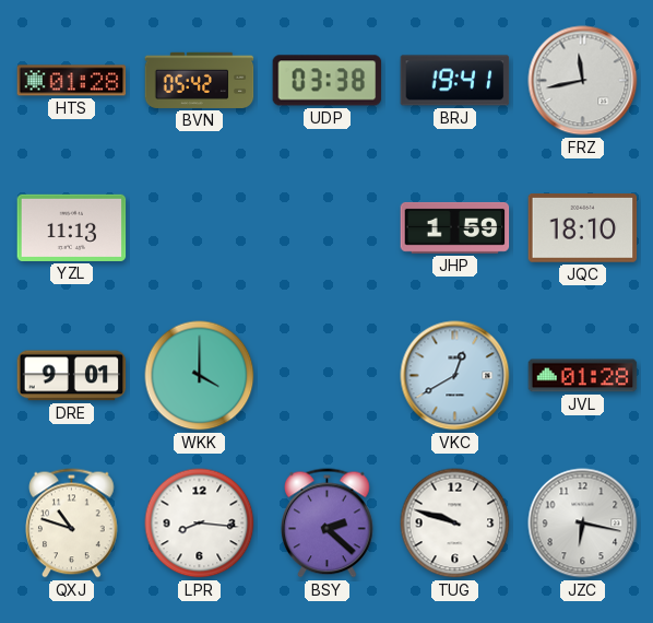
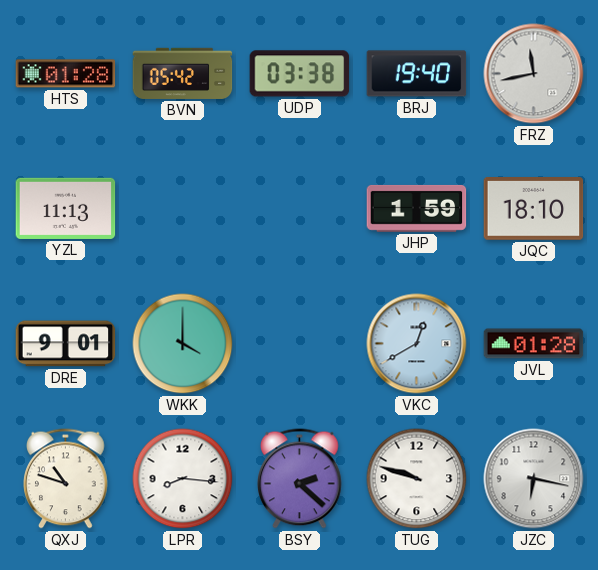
BRJ: 19:41 -> 19:40
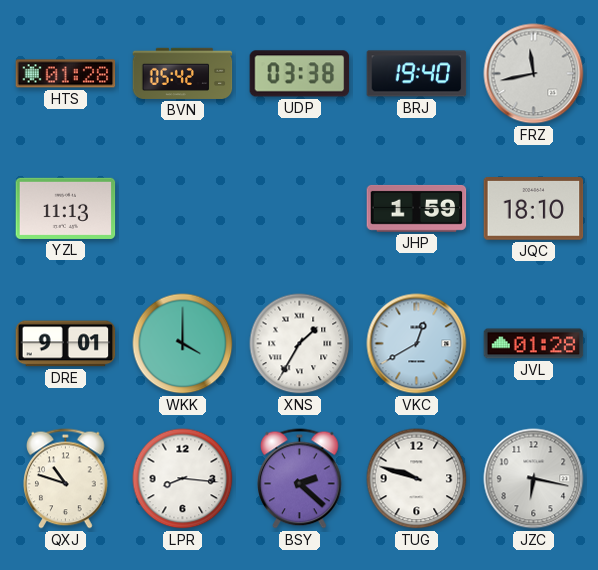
XNS: none -> 1:35
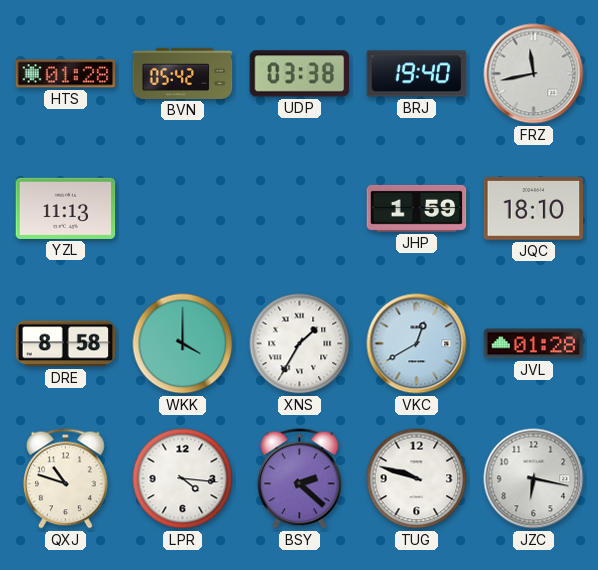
DRE: 9:01 -> 8:58
LPR: 8:16 -> 4:16
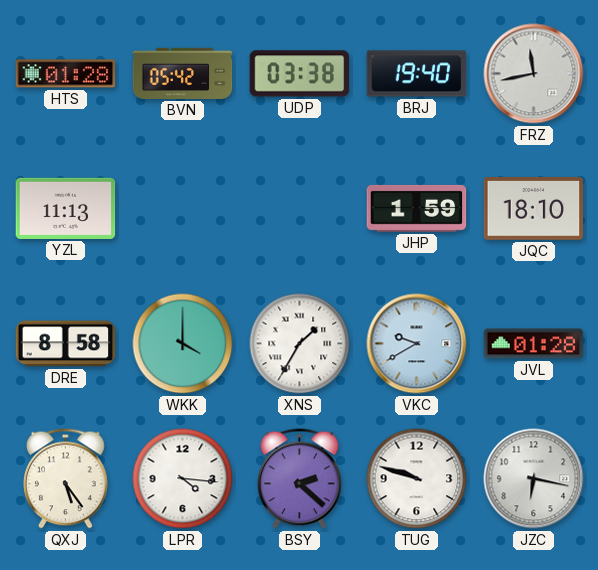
VKC: 12:40 -> 9:40
QXJ: 10:48 -> 5:24
